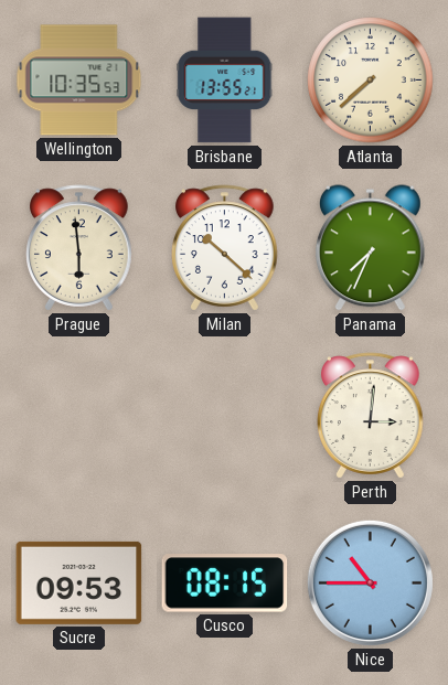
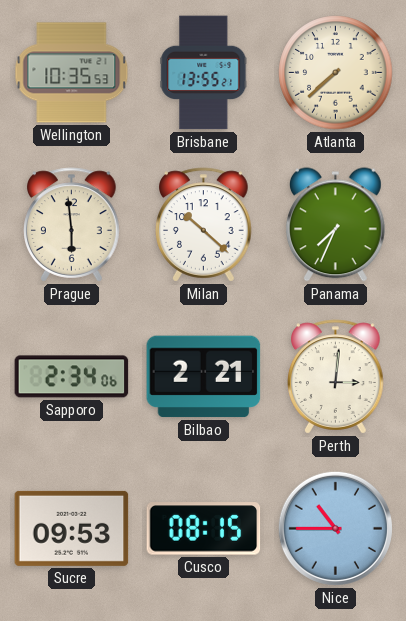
Sapporo: none -> 2:34
Bilbao: none -> 2:21
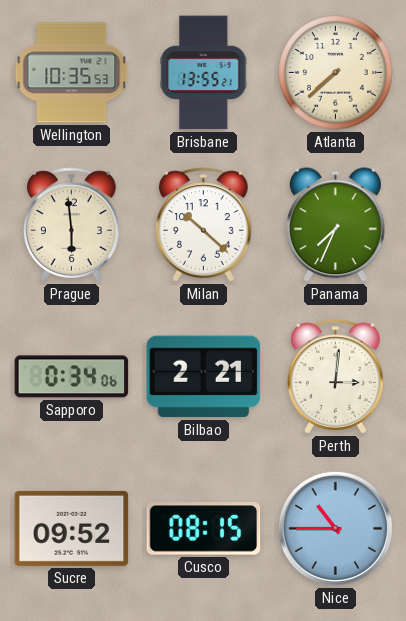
Sapporo: 2:34 -> 0:34
Sucre: 09:53 -> 09:52
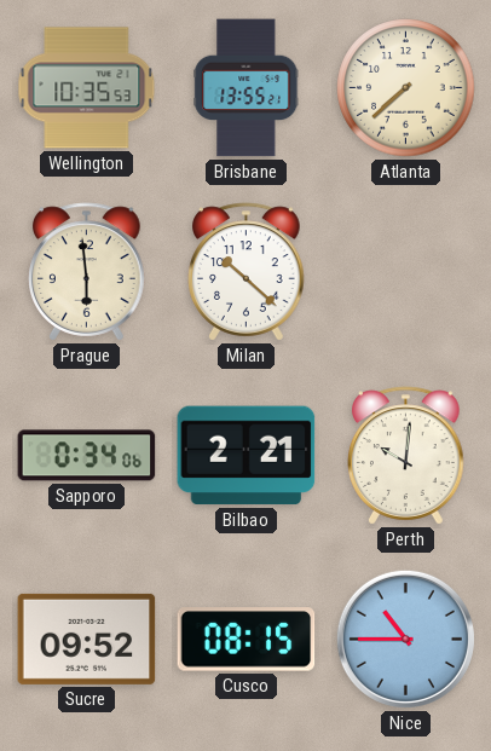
Panama: 7:34 -> none
Perth: 3:01 -> 10:01
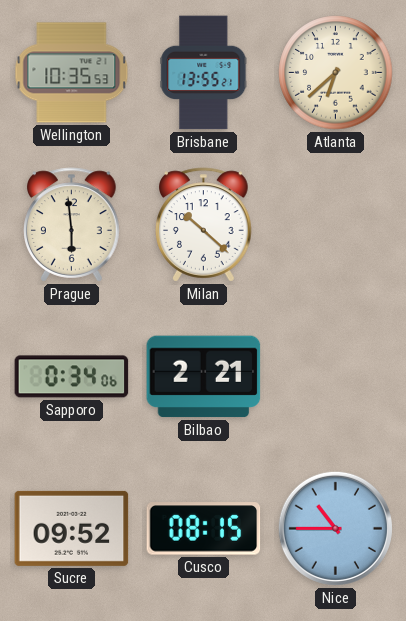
Atlanta: 7:38 -> 6:38
Perth: 10:01 -> none
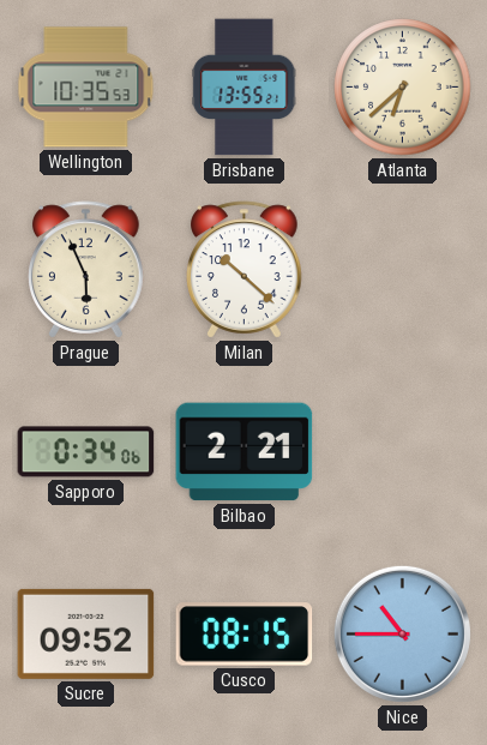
Prague: 5:59 -> 5:56
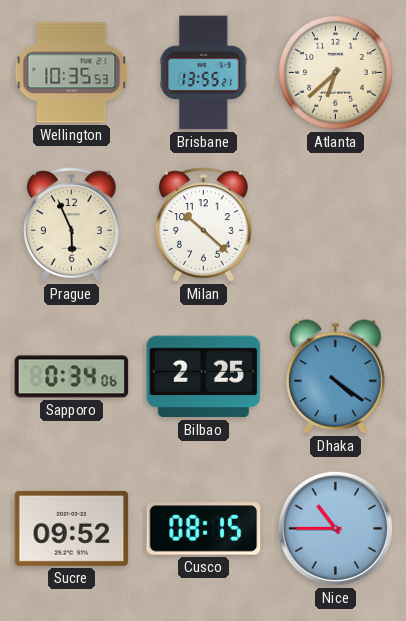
Bilbao: 2:21 -> 2:25
Dhaka: none -> 4:21
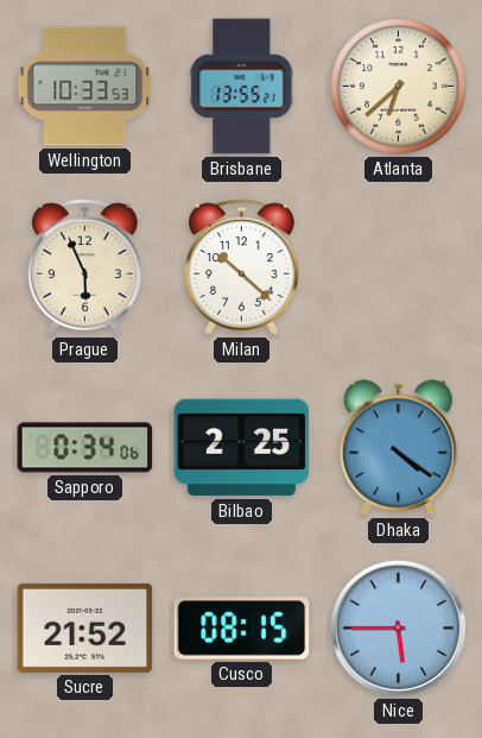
Wellington: 10:35 -> 10:33
Sucre: 09:52 -> 21:52
Nice: 10:45 -> 5:45
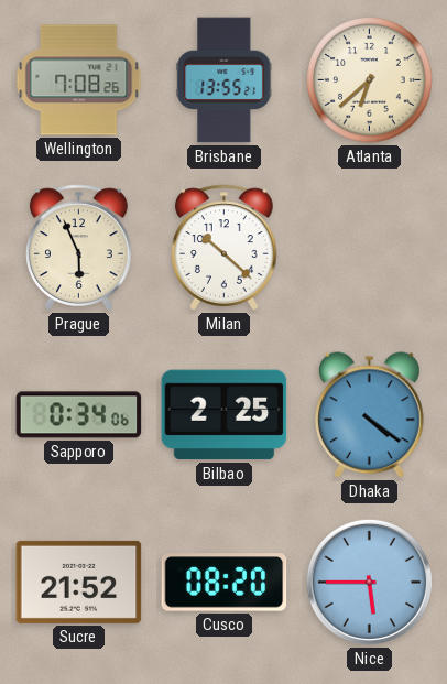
Wellington: 10:33 -> 7:08
Cusco: 08:15 -> 08:20
